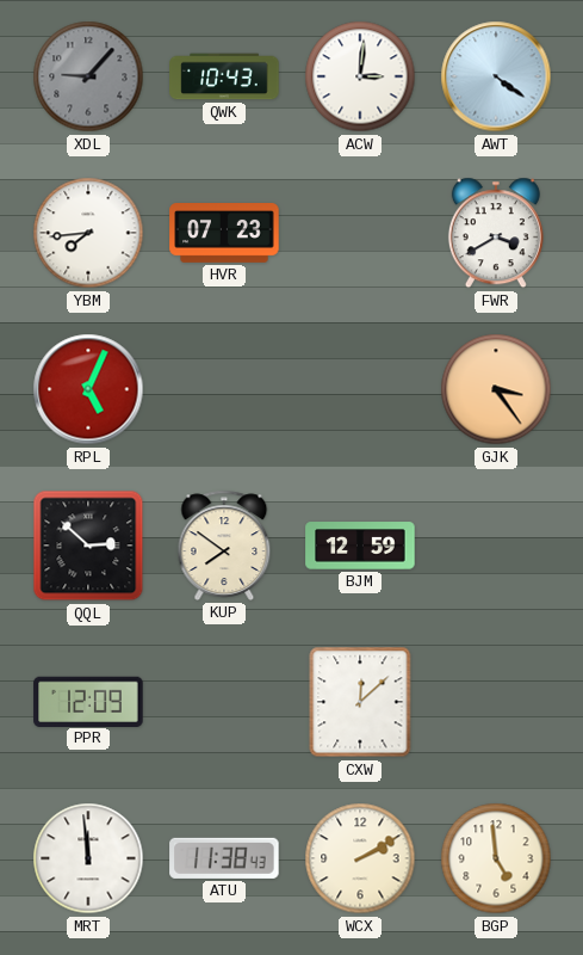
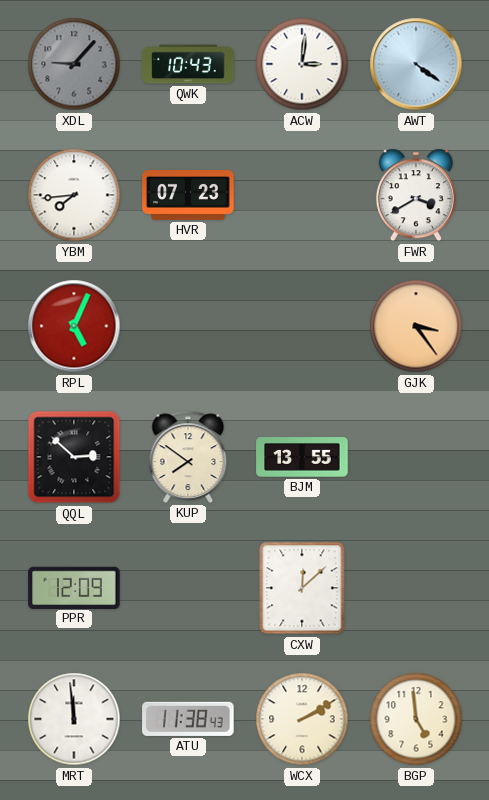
BJM: 12:59 -> 13:55
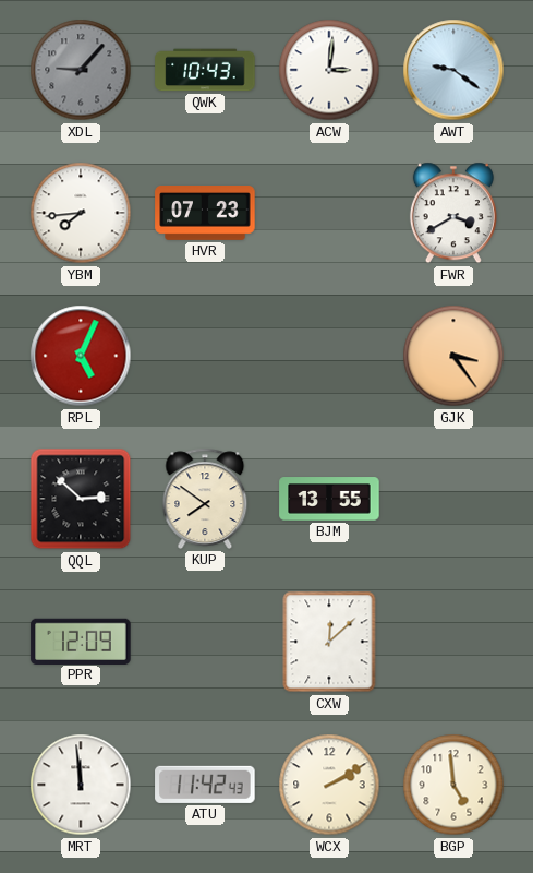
AWT: 4:21 -> 9:21
ATU: 11:38 -> 11:42
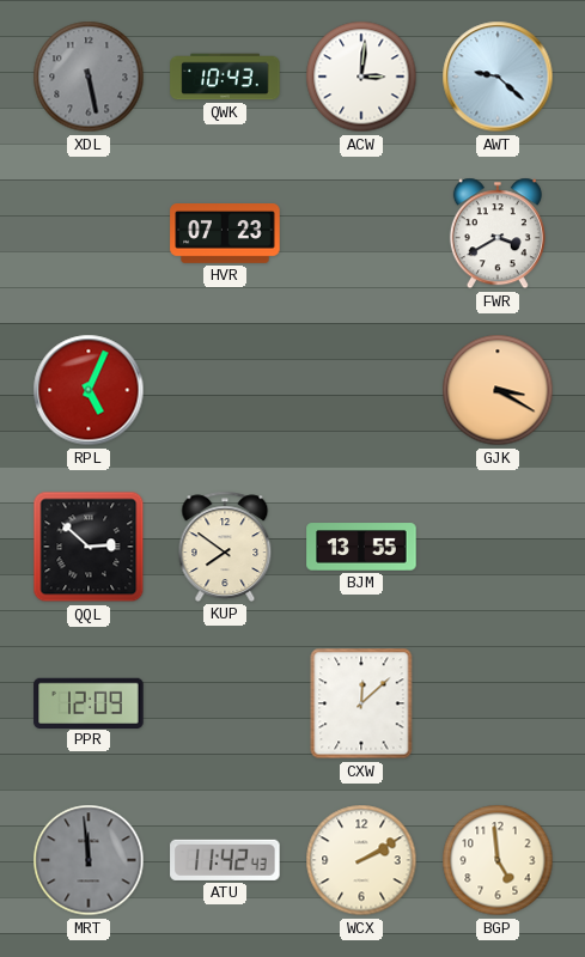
XDL: 9:07 -> 5:28
AWT: 9:21 -> 9:22
YBM: 7:44 -> none
GJK: 3:24 -> 3:20
MRT dial: white -> grey
